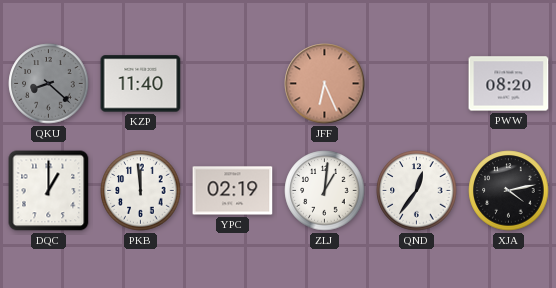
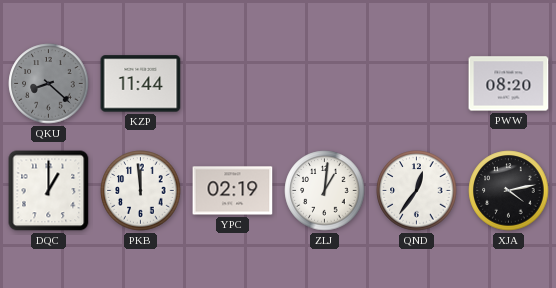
KZP: 11:40 -> 11:44
JFF: 6:26 -> none
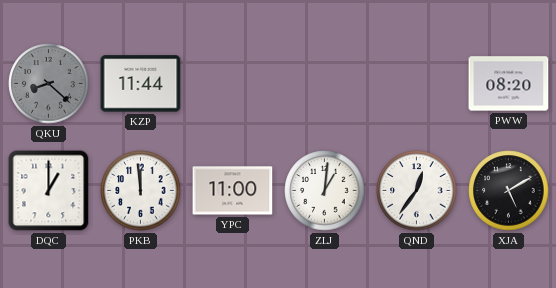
YPC: 02:19 -> 11:00
XJA: 4:13 -> 5:10
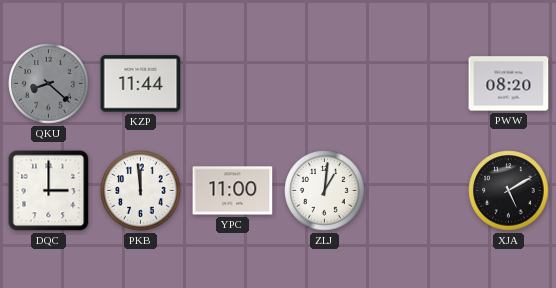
DQC: 1:00 -> 3:00
QND: 12:36 -> none
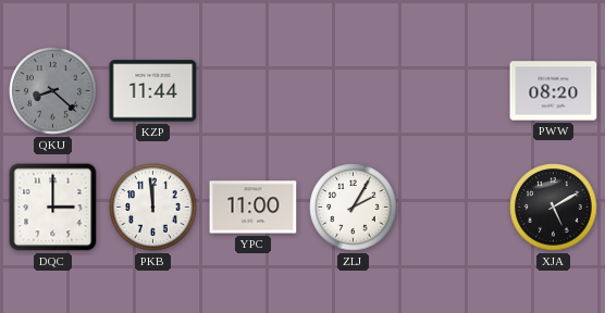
ZLJ: 1:01 -> 2:05
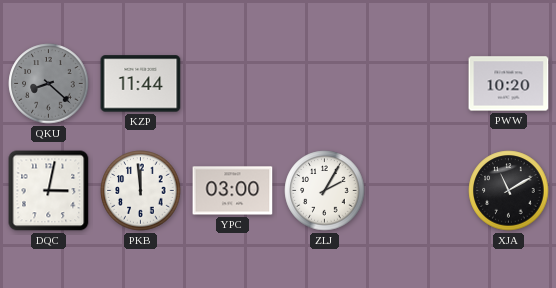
PWW: 08:20 -> 10:20
DQC: 3:00 -> 3:02
YPC: 11:00 -> 03:00
XJA: 5:10 -> 11:10
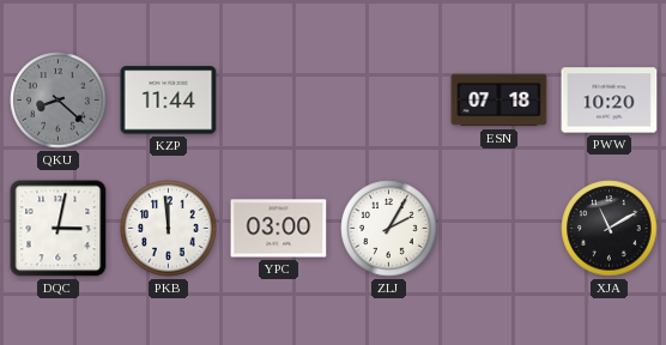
ESN: none -> 07:18
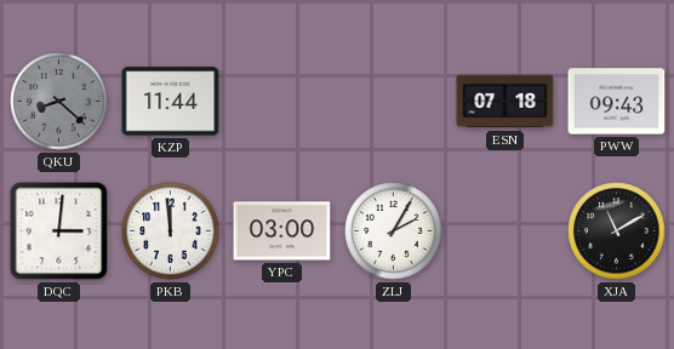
PWW: 10:20 -> 09:43
DQC: 3:02 -> 3:01
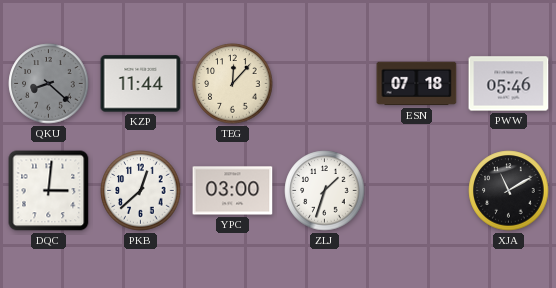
TEG: none -> 12:07
PWW: 09:43 -> 05:46
PKB: 11:59 -> 12:38
ZLJ: 2:05 -> 1:33
